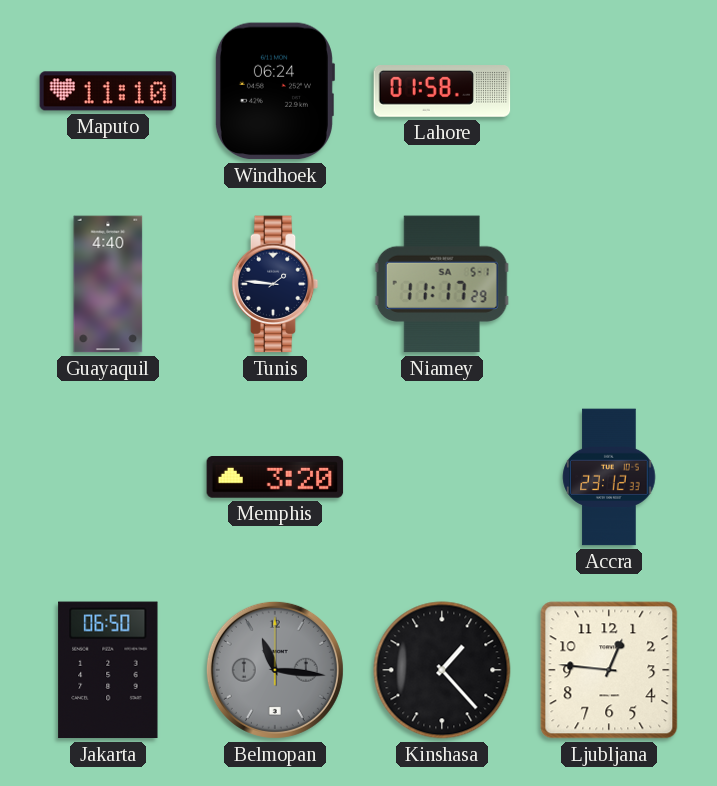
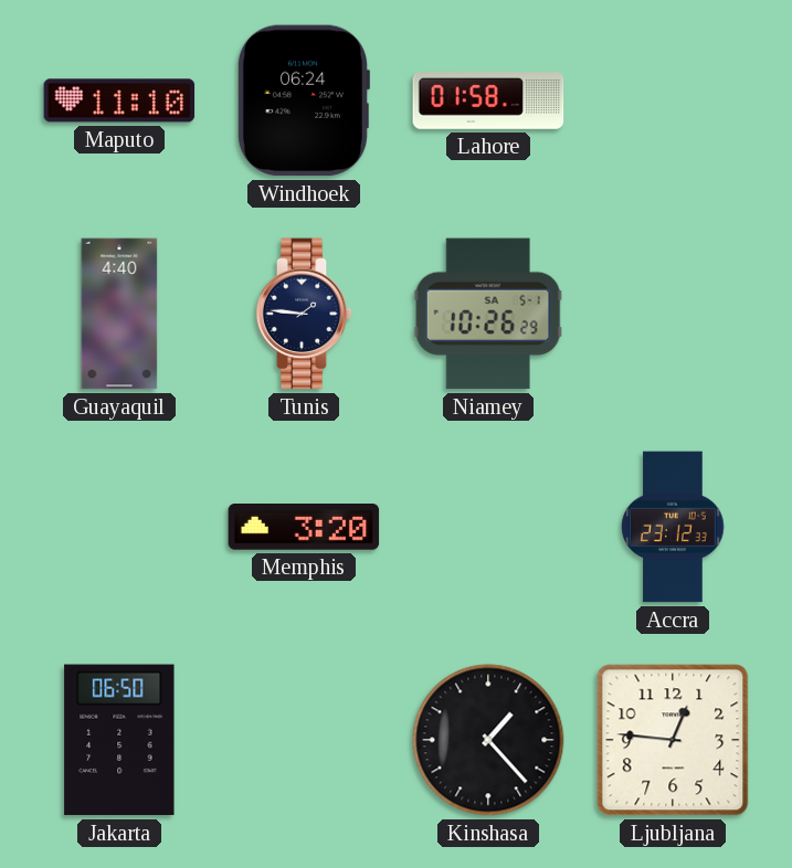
Niamey: 11:17 -> 10:26
Belmopan: 11:16 -> none
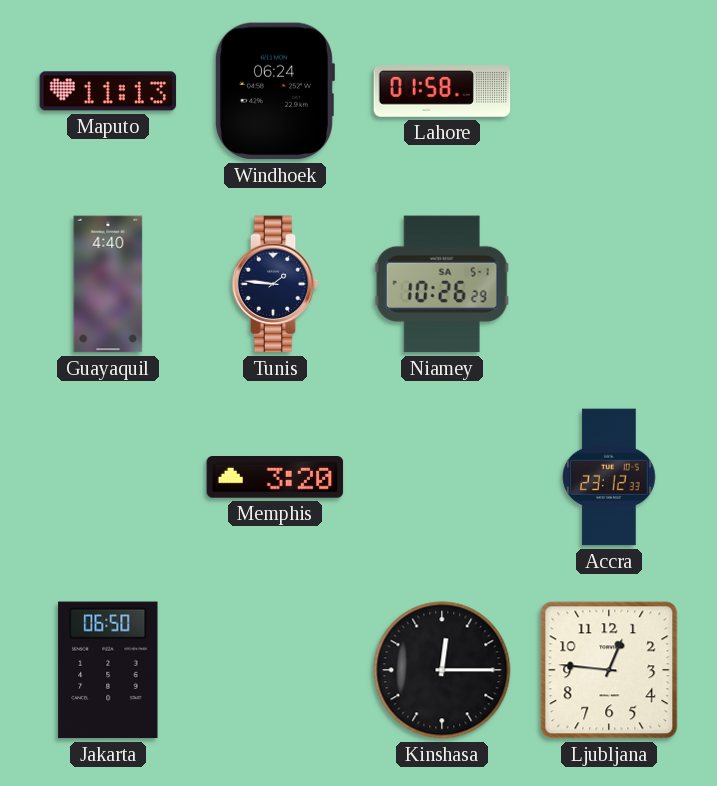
Maputo: 11:10 -> 11:13
Kinshasa: 1:23 -> 12:15
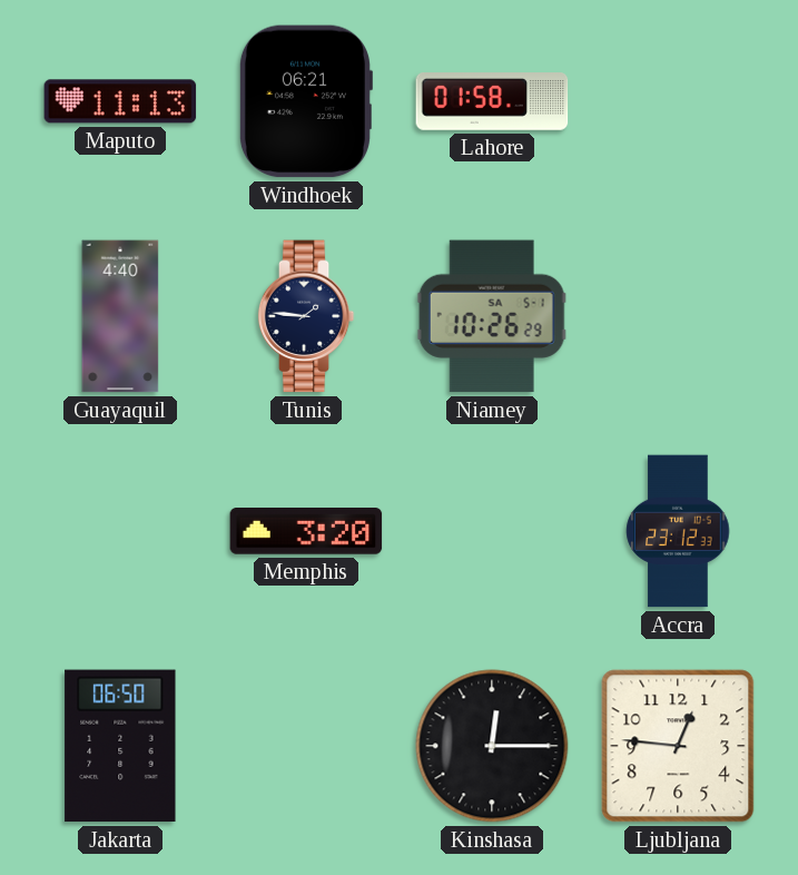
Windhoek: 06:24 -> 06:21
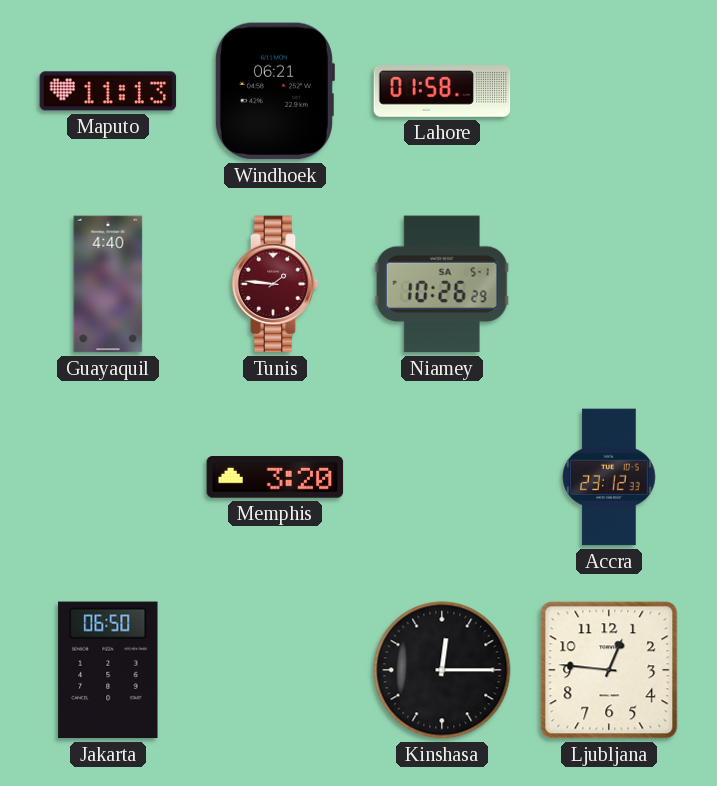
Tunis dial: navy -> burgundy
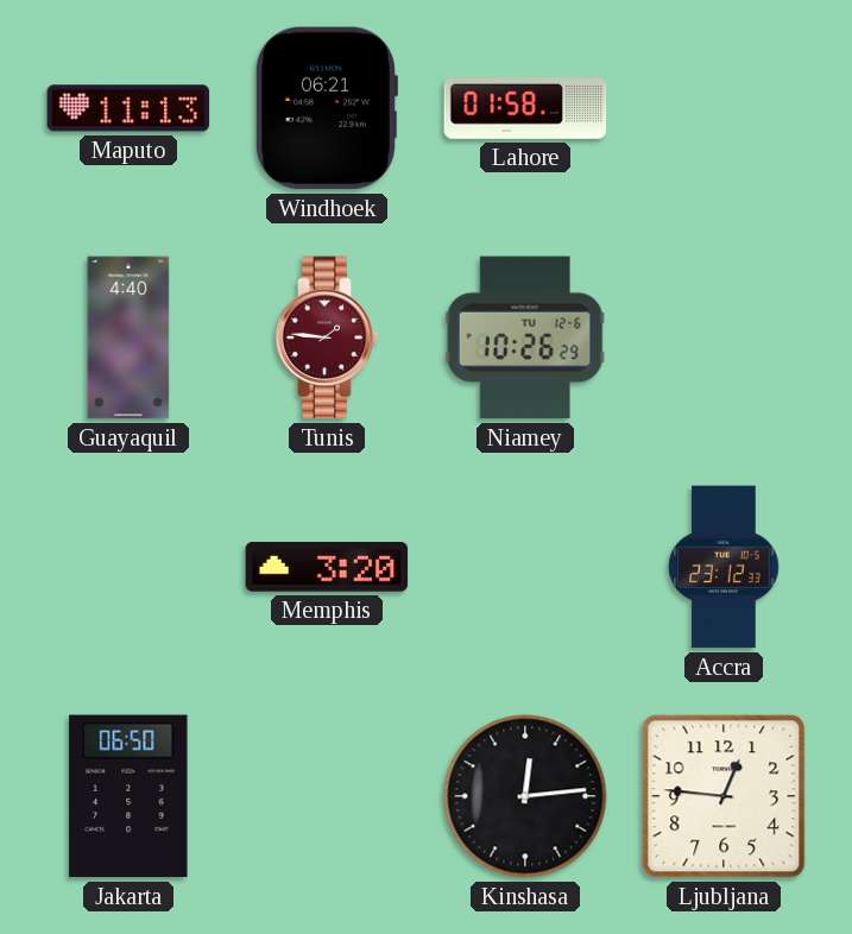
Niamey date: SA 5-1 -> TU 12-6
Kinshasa: 12:15 -> 12:14
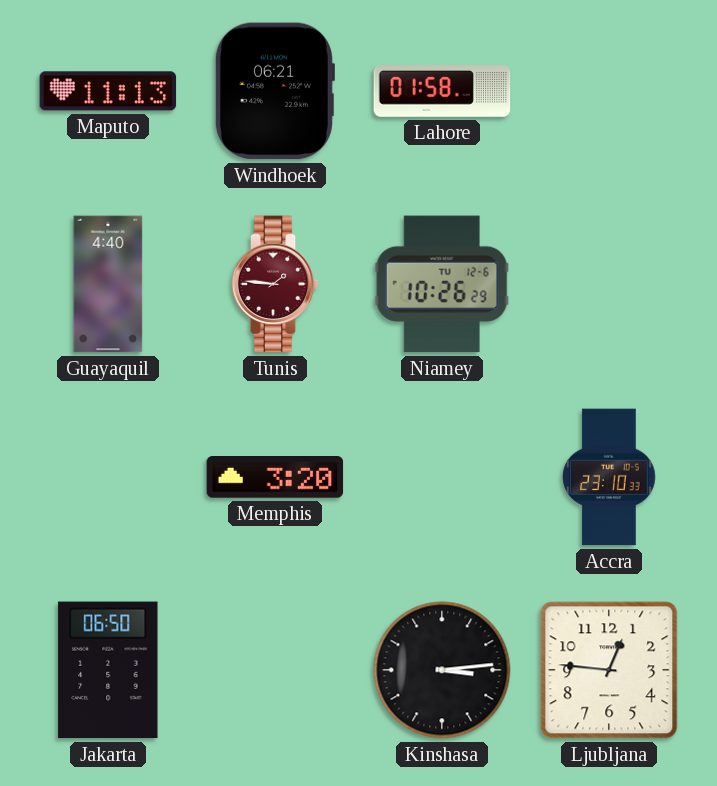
Accra: 23:12 -> 23:10
Kinshasa: 12:14 -> 3:14
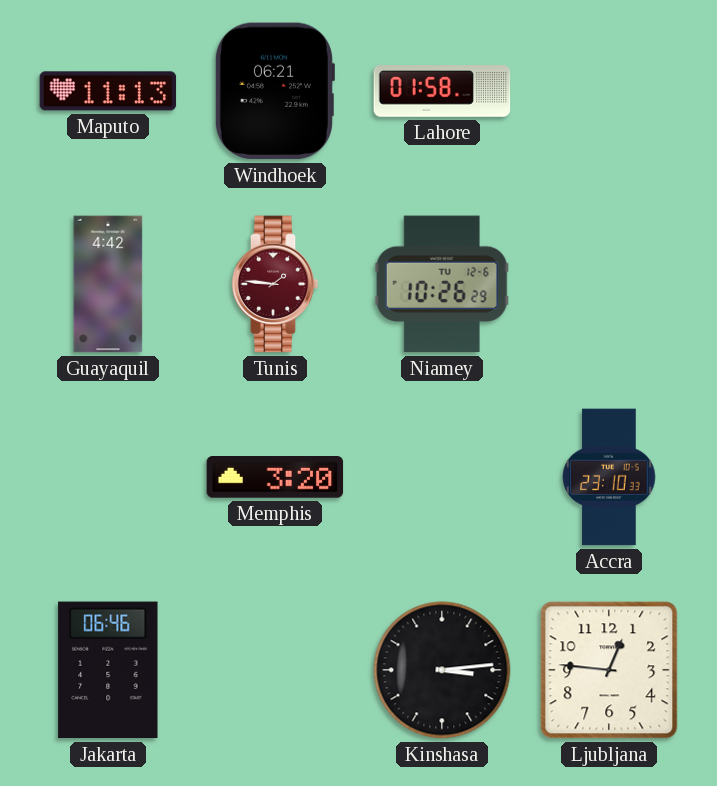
Guayaquil: 4:40 -> 4:42
Jakarta: 06:50 -> 06:46
